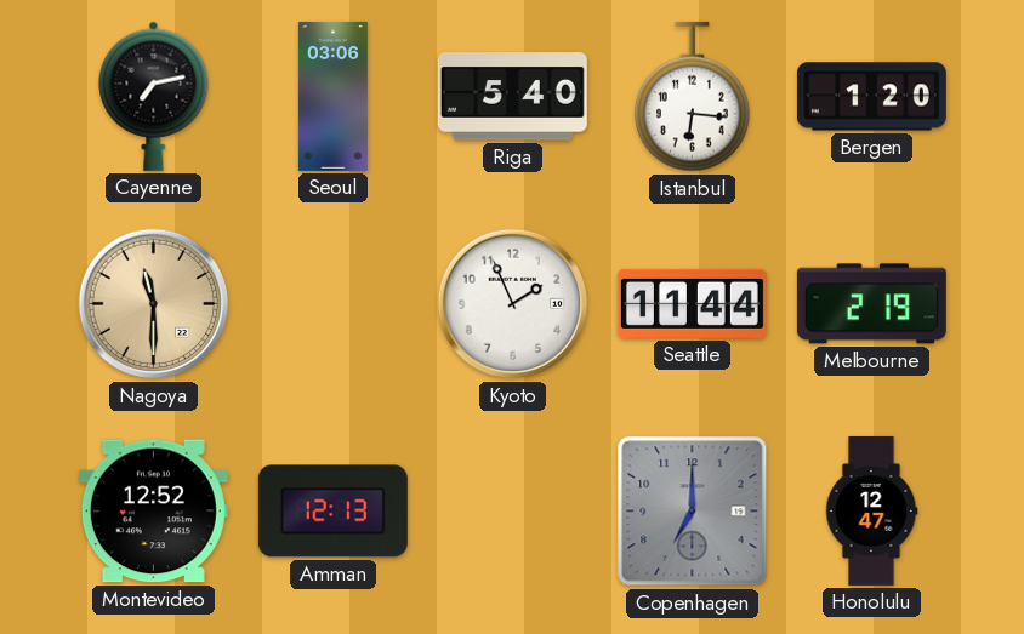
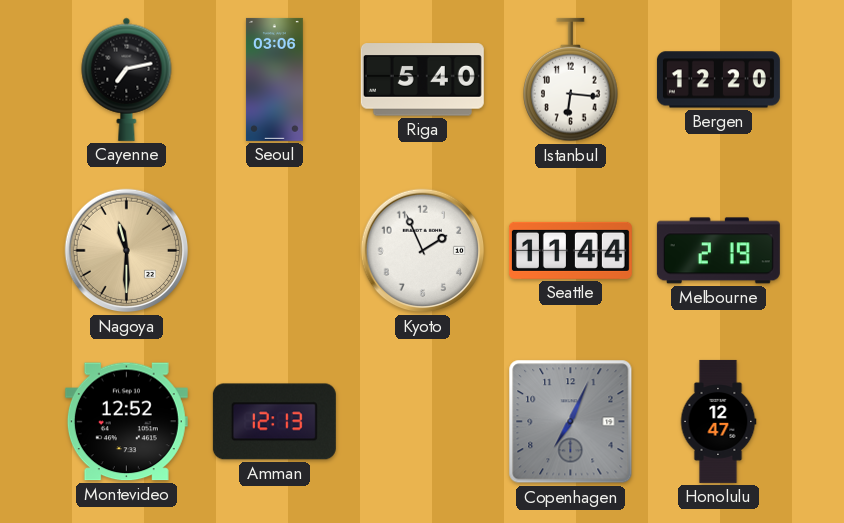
Bergen: 1:20 -> 12:20
Copenhagen: 7:00 -> 7:04
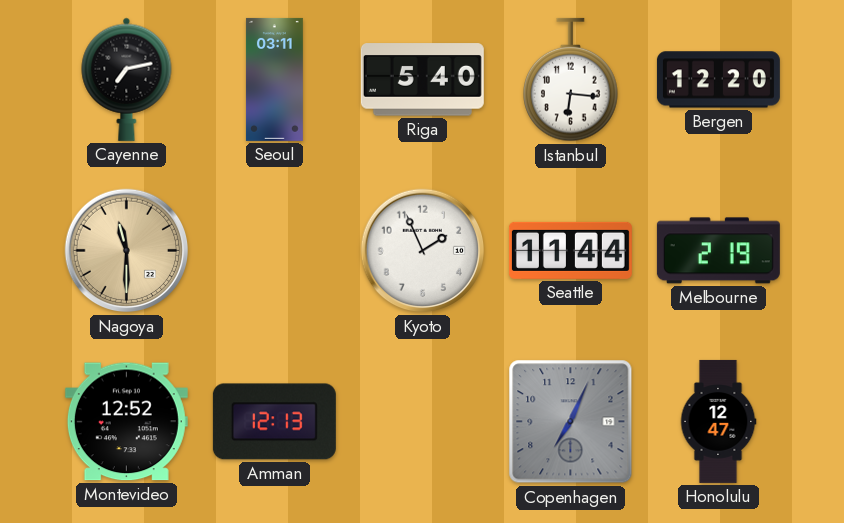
Seoul: 03:06 -> 03:11
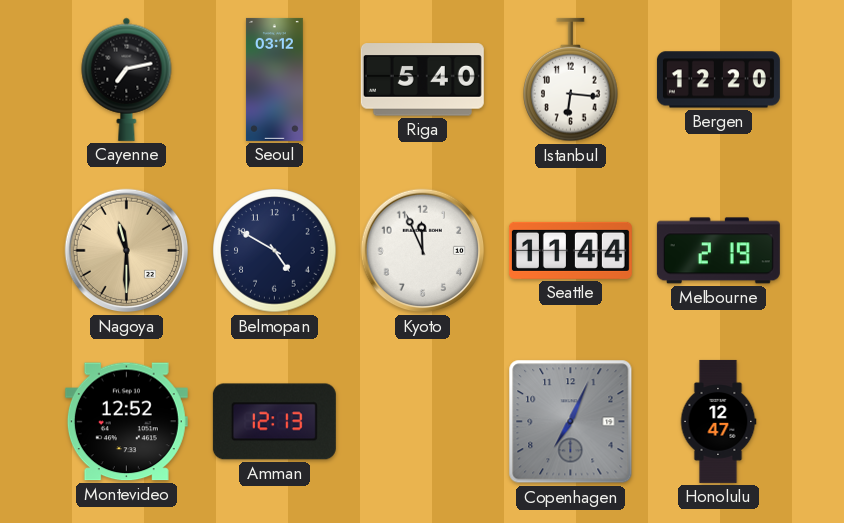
Seoul: 03:11 -> 03:12
Belmopan: none -> 4:50
Kyoto: 1:56 -> 11:56
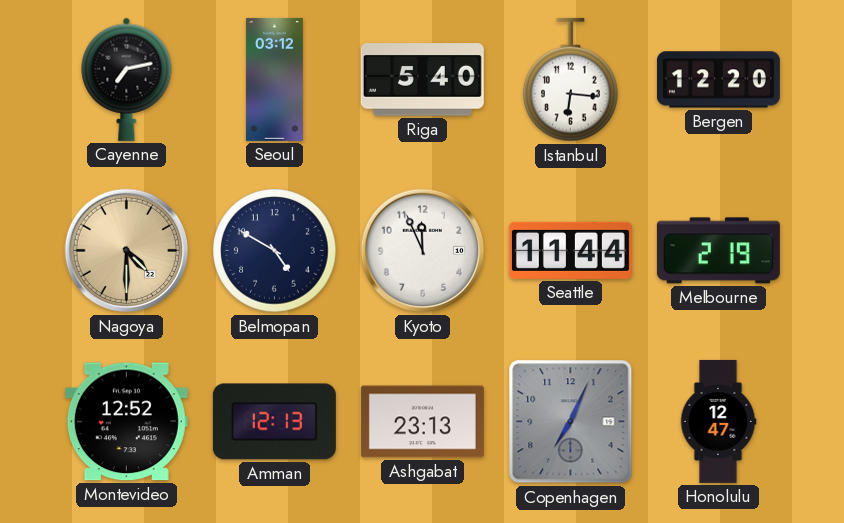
Nagoya: 11:30 -> 4:30
Ashgabat: none -> 23:13
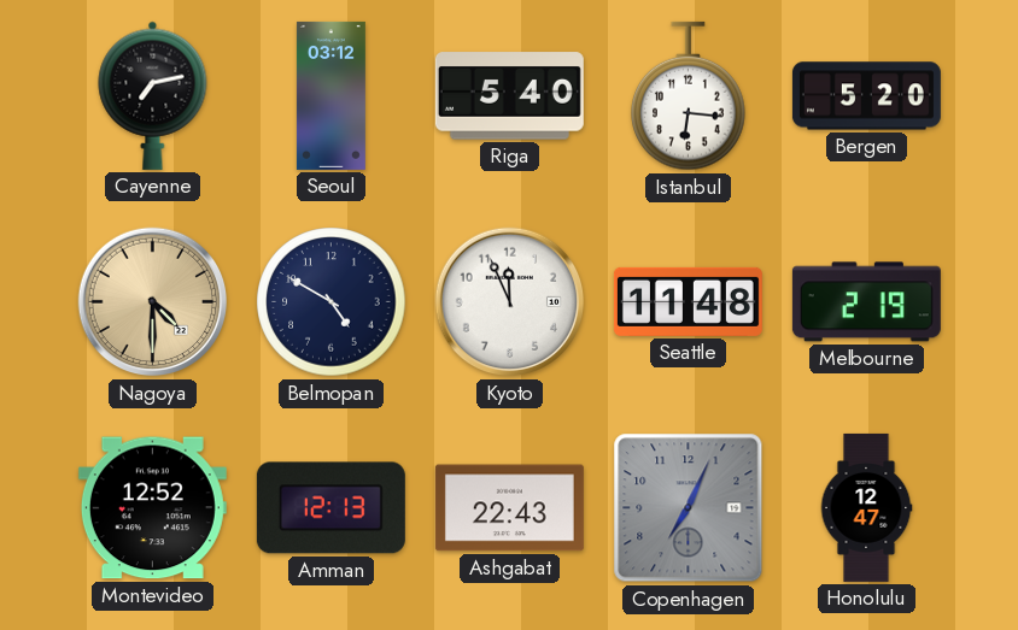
Bergen: 12:20 -> 5:20
Seattle: 11:44 -> 11:48
Ashgabat: 23:13 -> 22:43
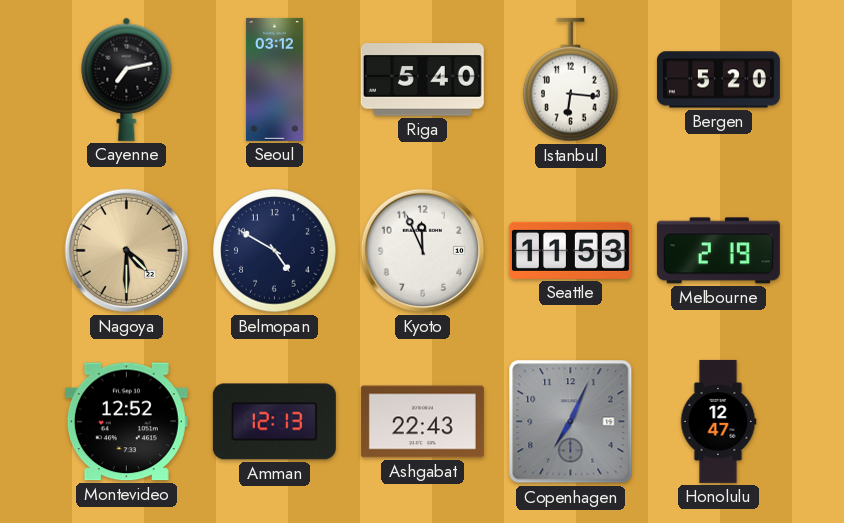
Seattle: 11:48 -> 11:53
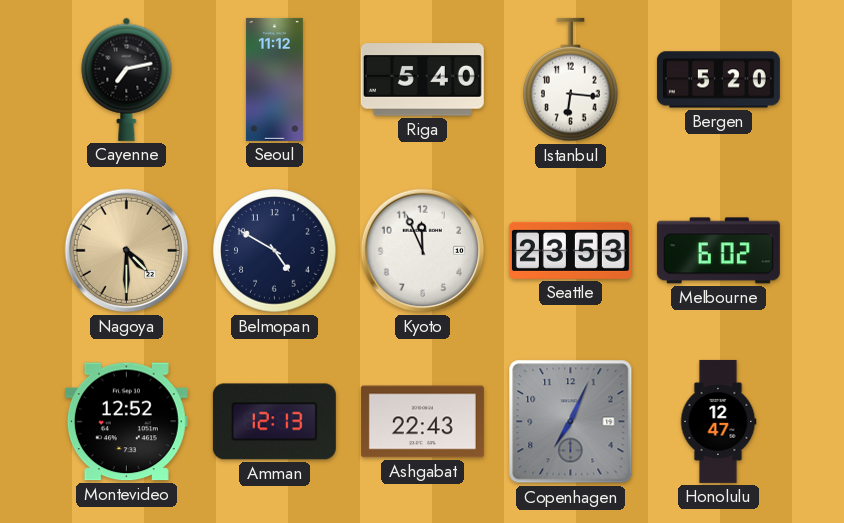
Seoul: 03:12 -> 11:12
Seattle: 11:53 -> 23:53
Melbourne: 2:19 -> 6:02
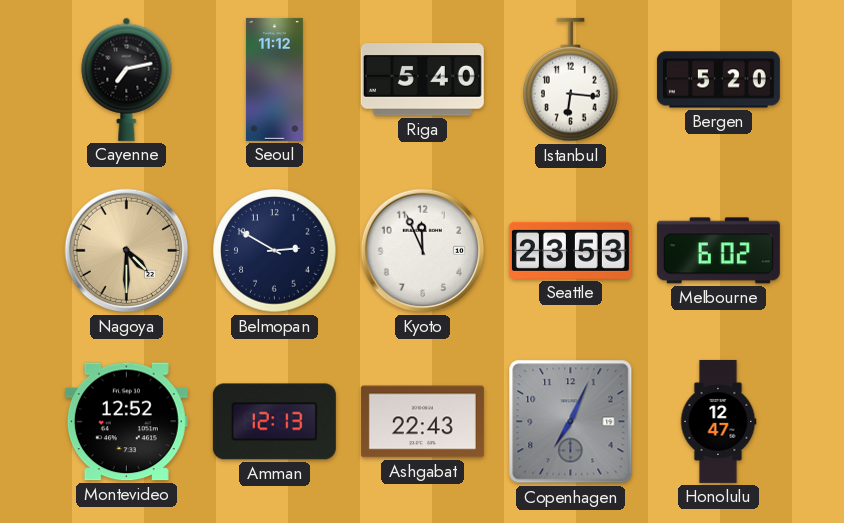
Belmopan: 4:50 -> 2:50
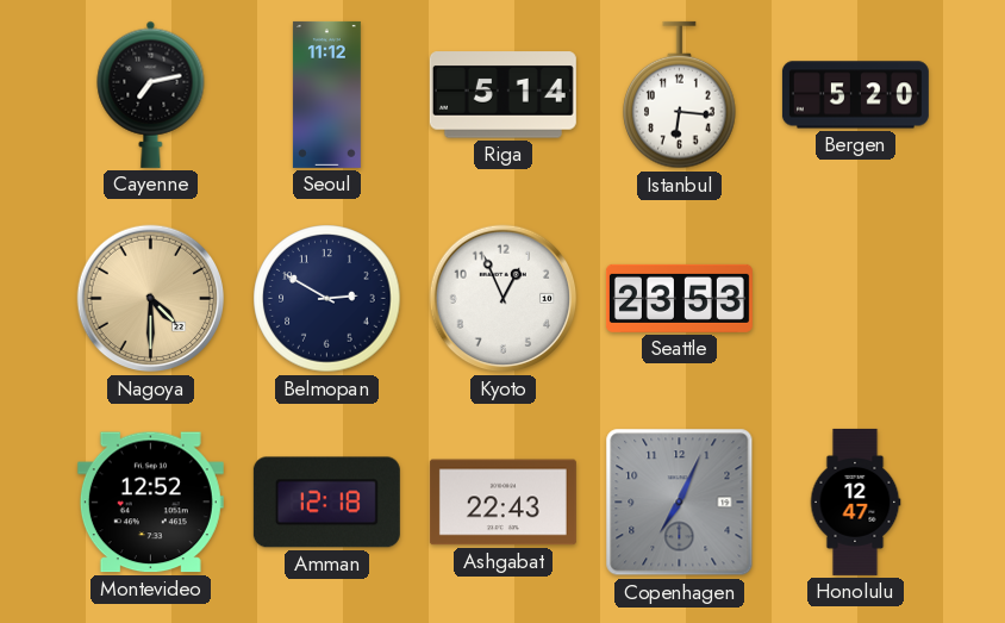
Riga: 5:40 -> 5:14
Kyoto: 11:56 -> 12:56
Melbourne: 6:02 -> none
Amman: 12:13 -> 12:18
